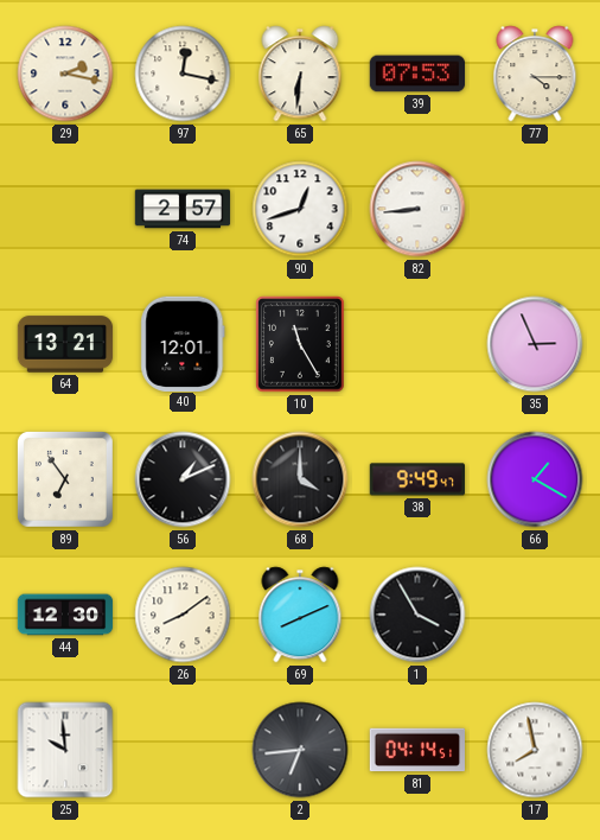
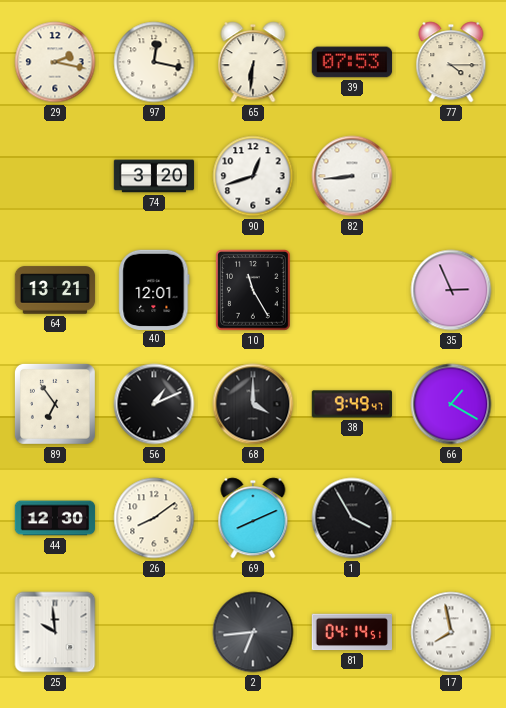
74: 2:57 -> 3:20
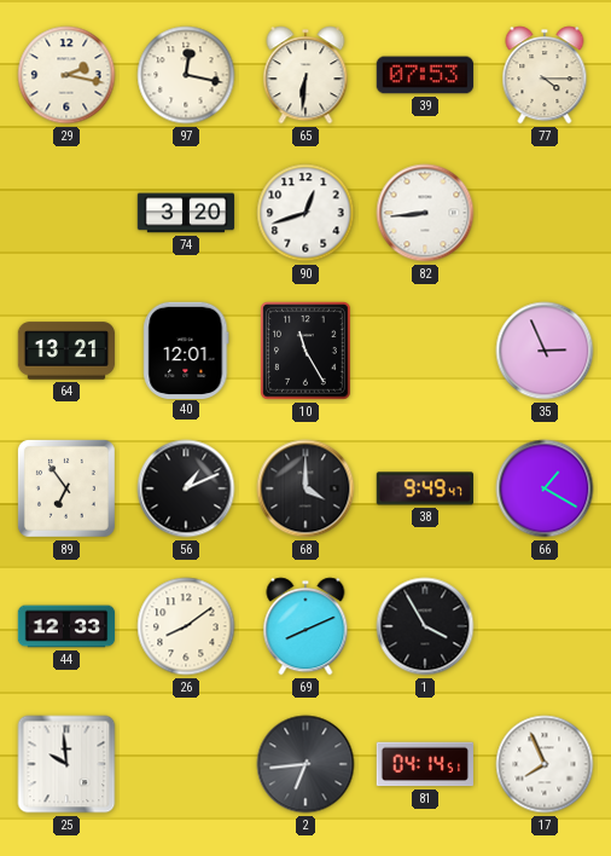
44: 12:30 -> 12:33
17: 7:58 -> 7:56
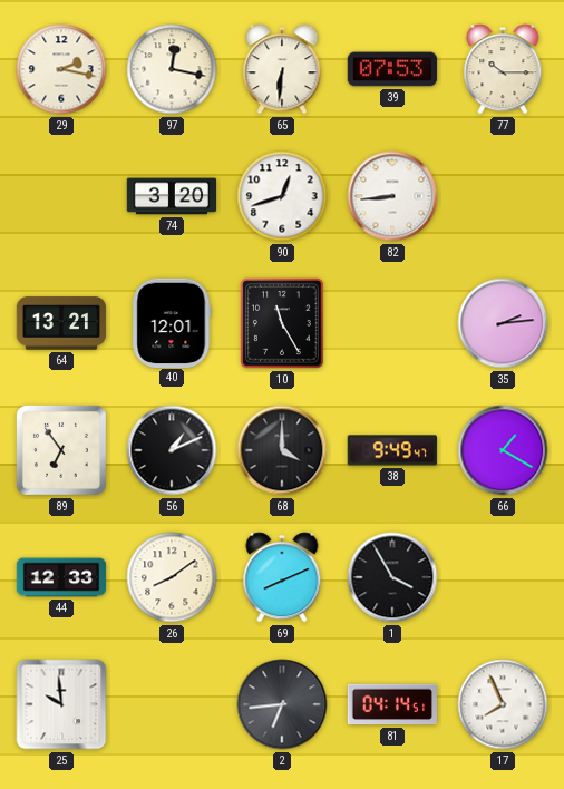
77: 4:15 -> 10:15
35: 2:56 -> 2:14
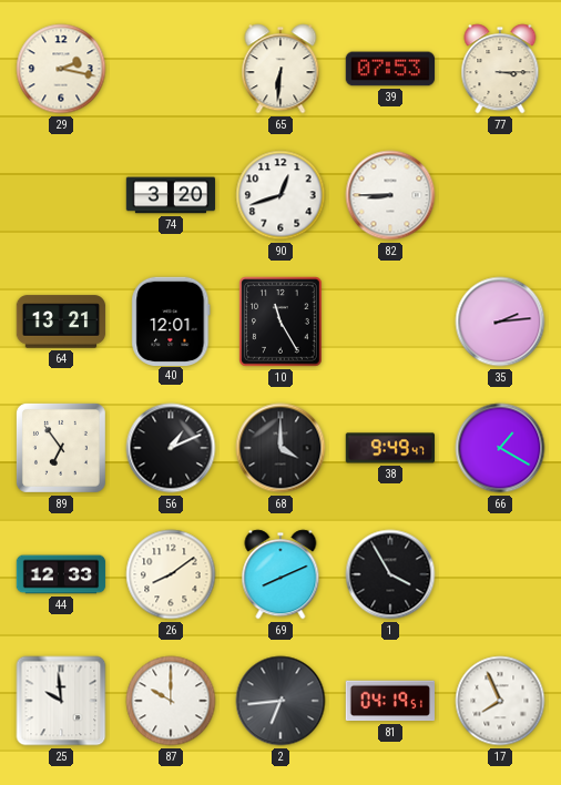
97: 12:17 -> none
77: 10:15 -> 3:15
82: 8:44 -> 8:45
87: none -> 10:00
81: 04:14 -> 04:19
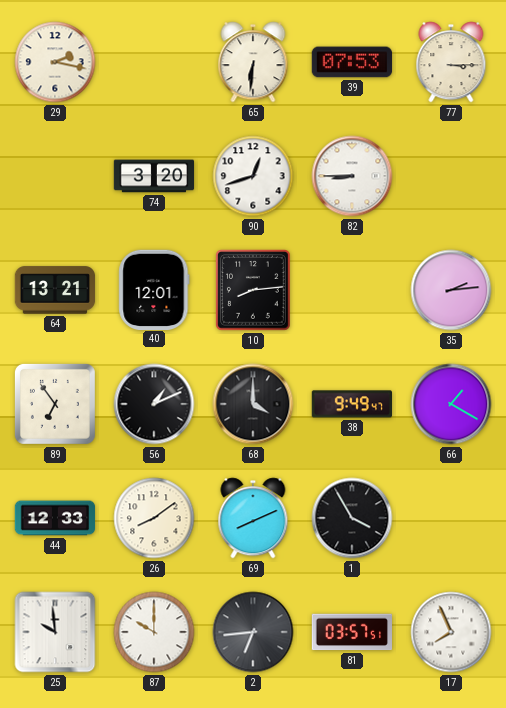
10: 11:25 -> 8:14
81: 04:19 -> 03:57
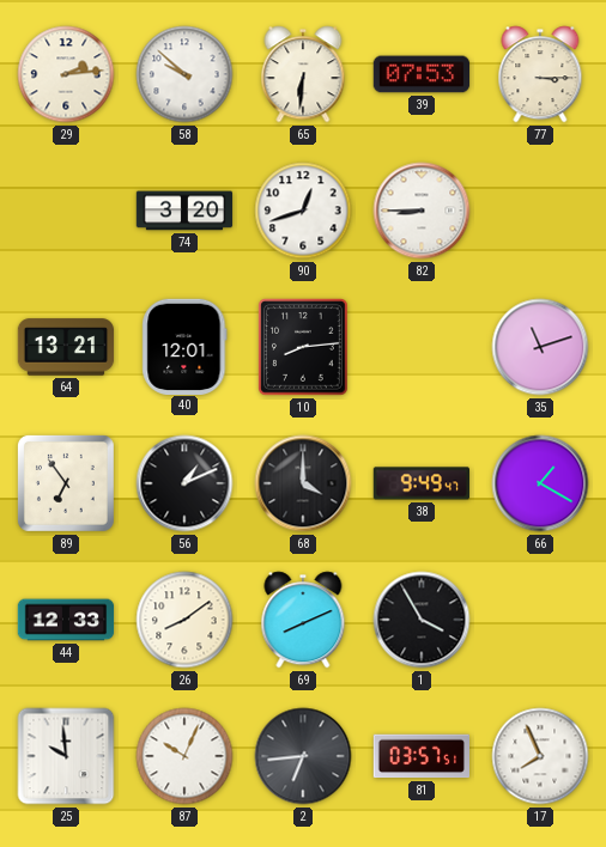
29: 2:17 -> 2:14
58: none -> 9:52
35: 2:14 -> 11:12
87: 10:00 -> 10:04
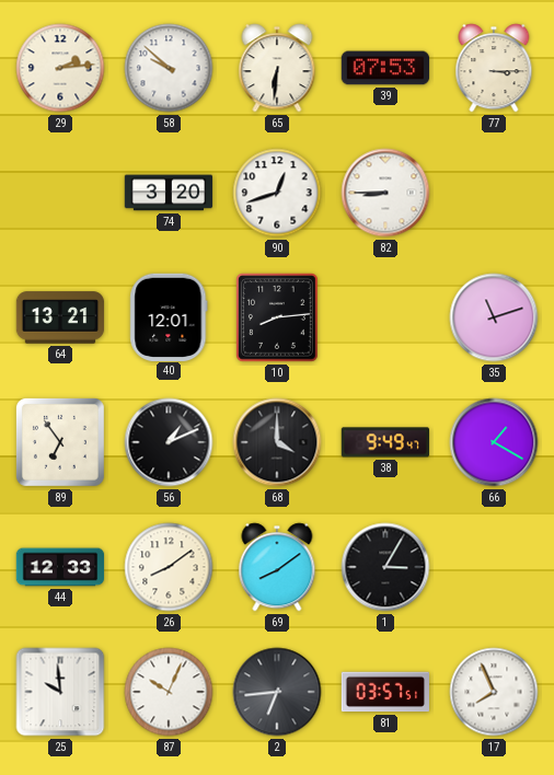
69: 8:11 -> 8:09
1: 3:55 -> 3:05
